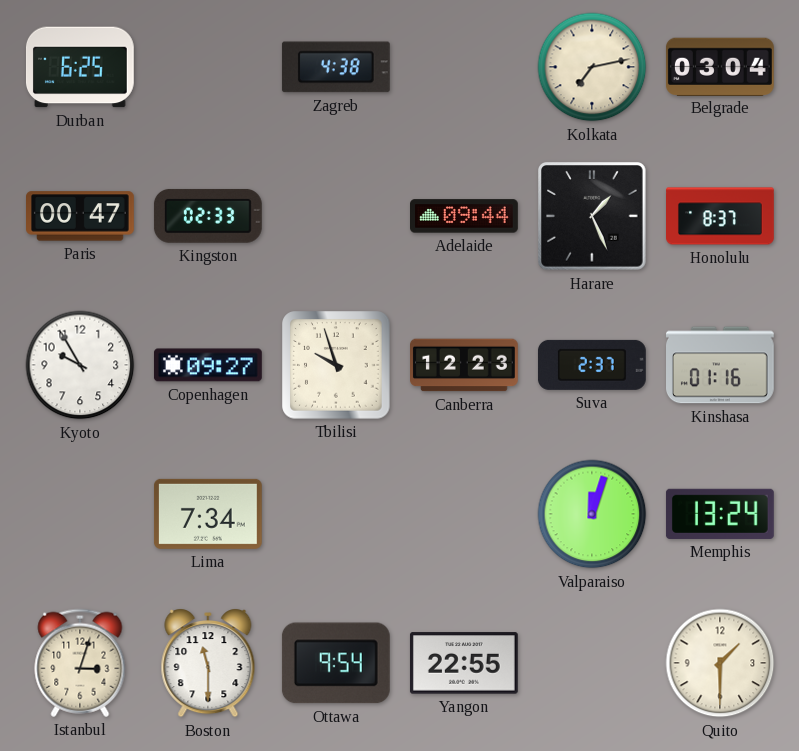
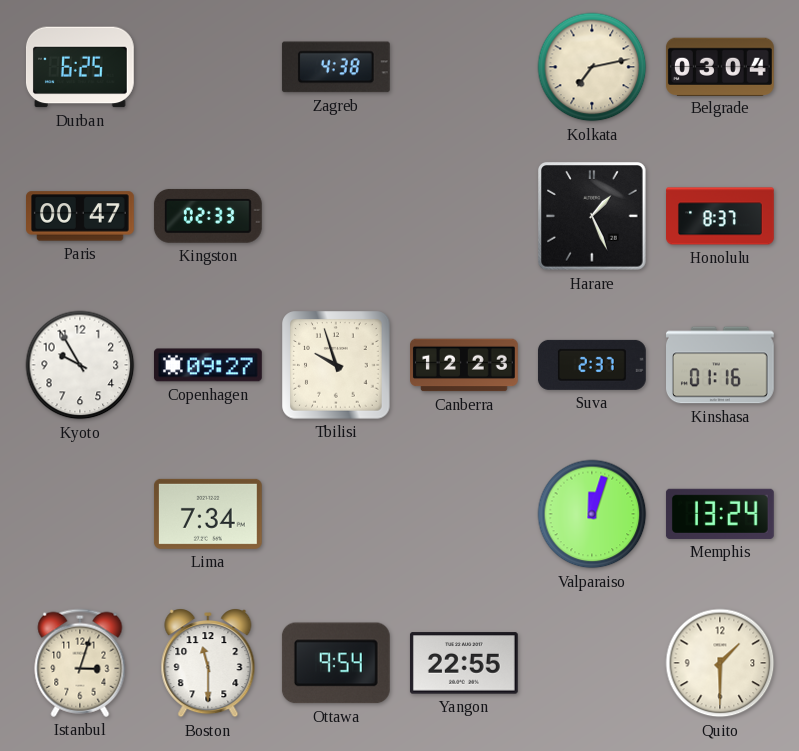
Adelaide: 09:44 -> none
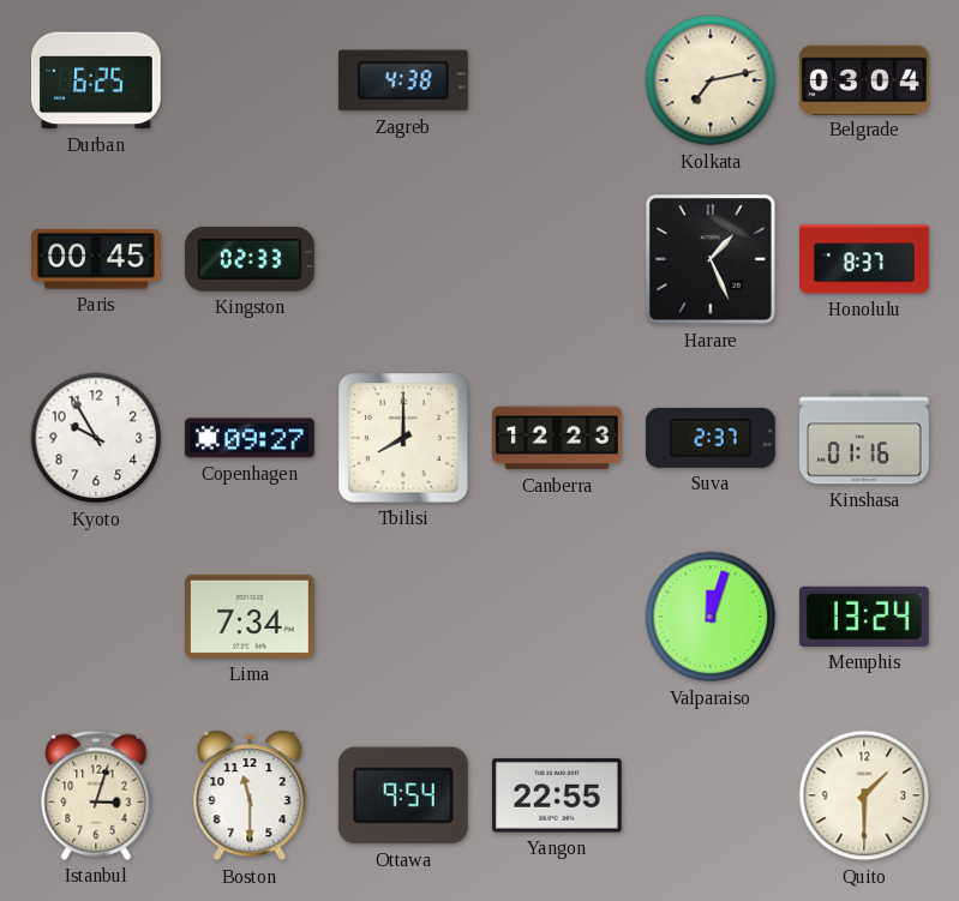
Paris: 00:47 -> 00:45
Tbilisi: 9:57 -> 8:00
